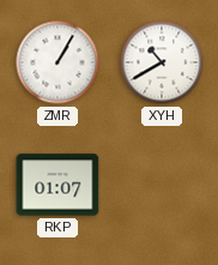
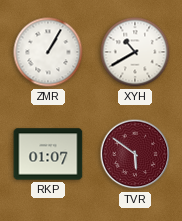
TVR: none -> 5:51
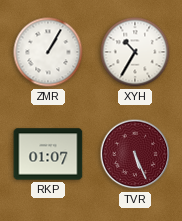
XYH: 10:40 -> 10:35
TVR: 5:51 -> 5:26
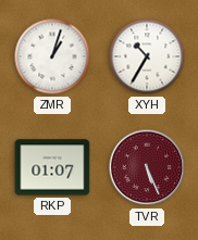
ZMR: 1:05 -> 1:03
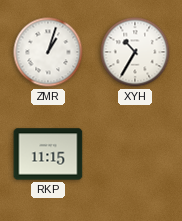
RKP: 01:07 -> 11:15
TVR: 5:26 -> none
